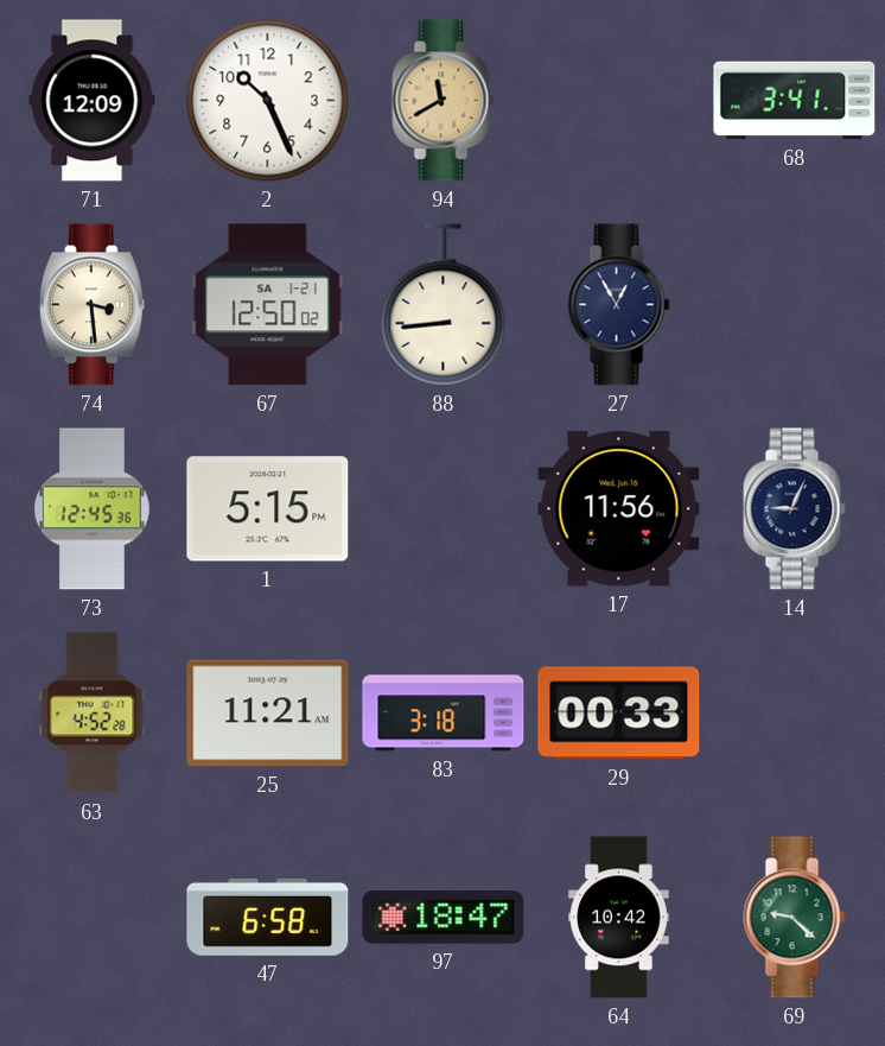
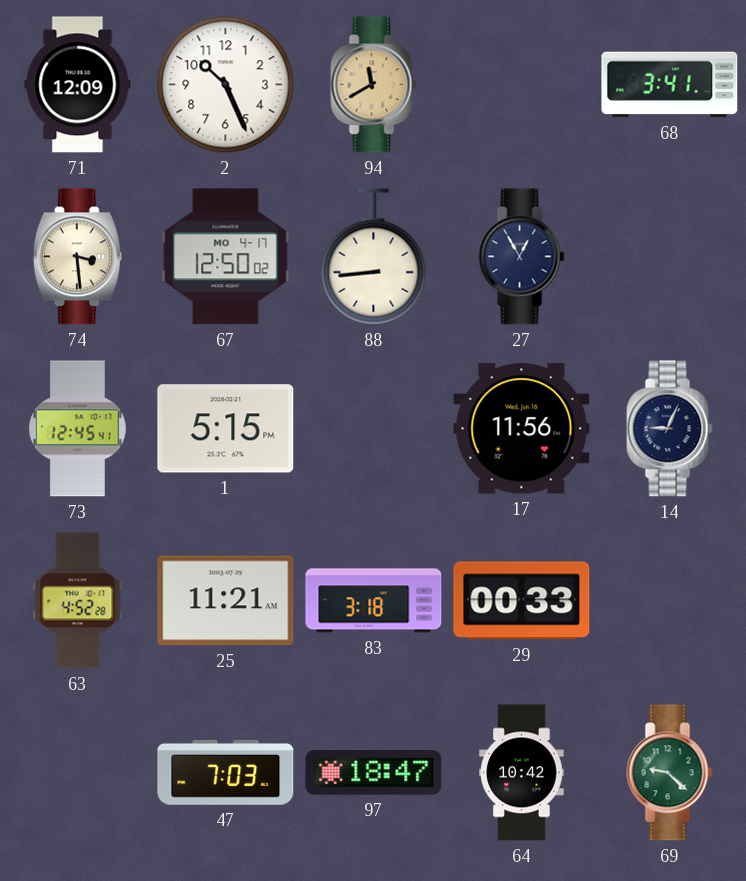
67 date: SA 1-21 -> MO 4-17
73: 12:45:36 -> 12:45:41
47: 6:58 -> 7:03
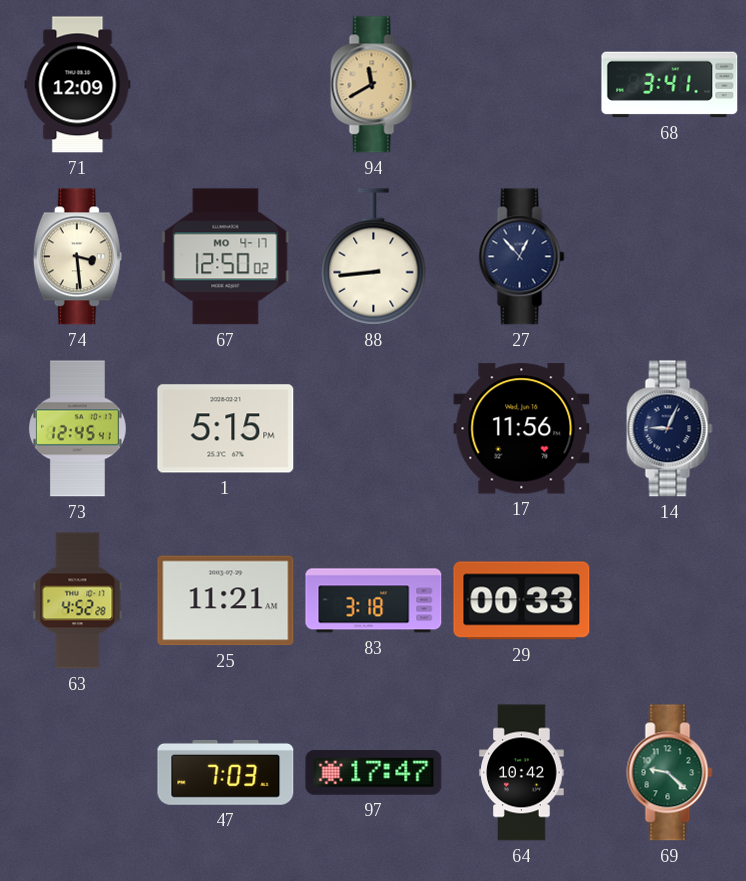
2: 10:26 -> none
27: 12:55 -> 12:53
97: 18:47 -> 17:47
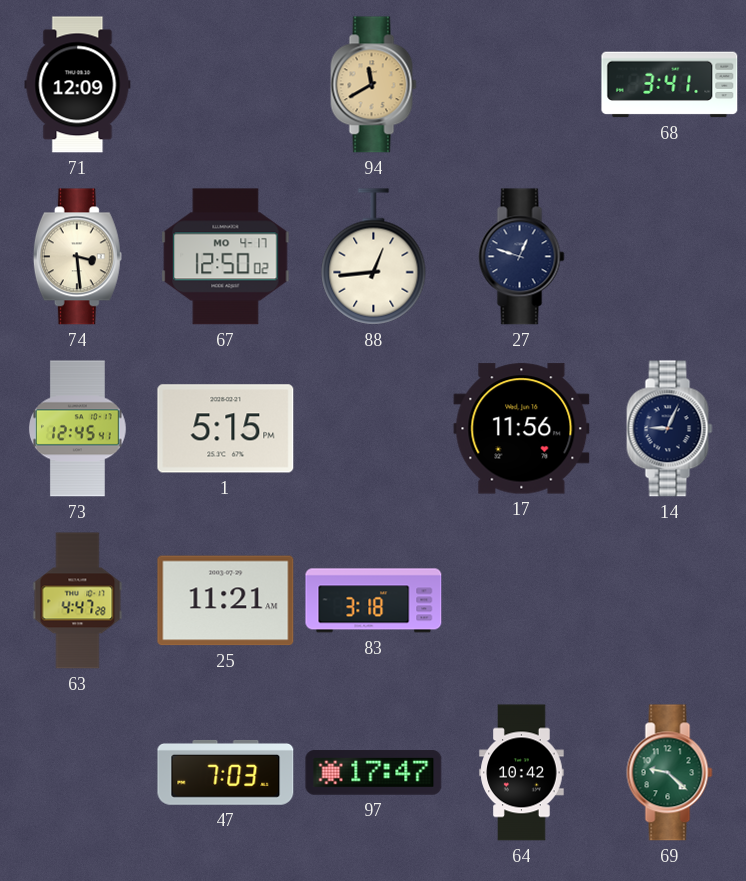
88: 8:44 -> 12:44
27: 12:53 -> 12:48
63: 4:52 -> 4:47
29: 00:33 -> none
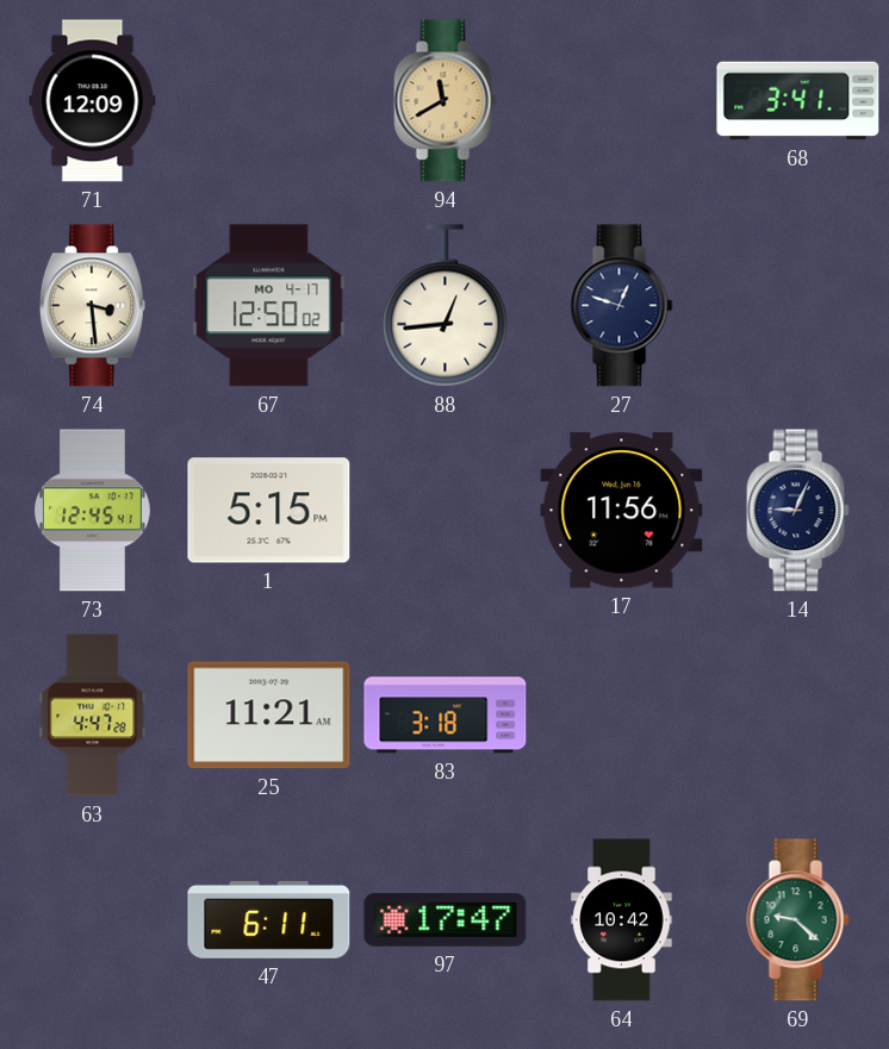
47: 7:03 -> 6:11
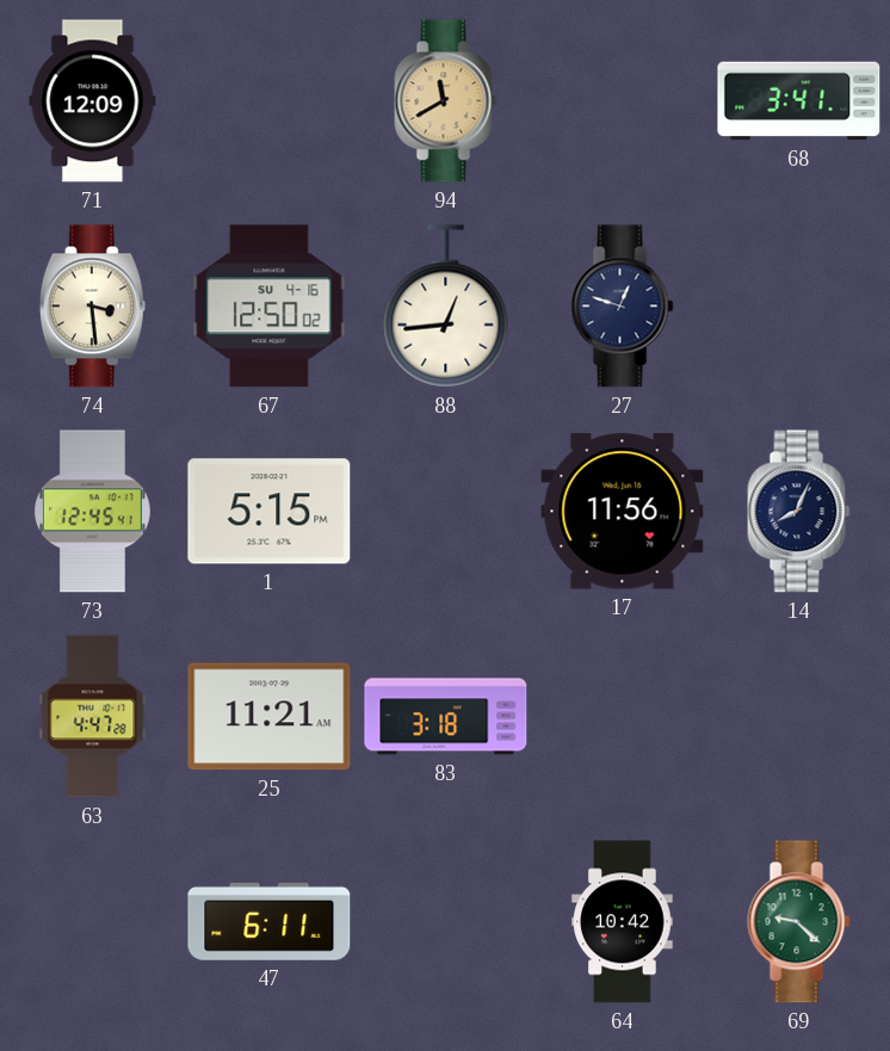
67 date: MO 4-17 -> SU 4-16
14: 9:04 -> 8:04
97: 17:47 -> none
